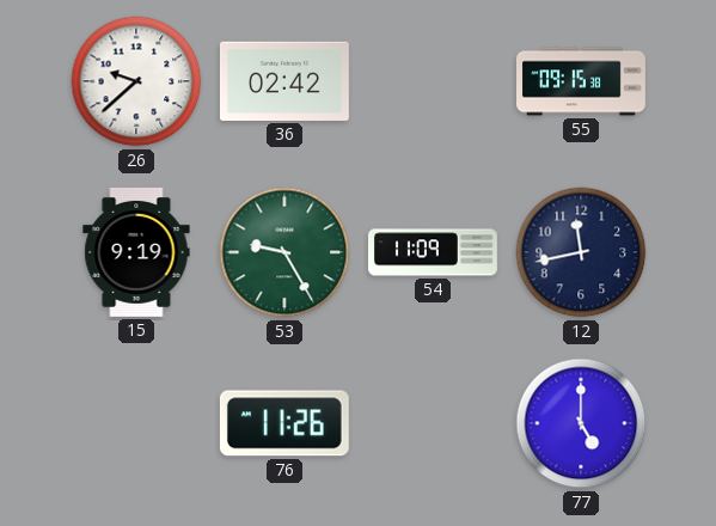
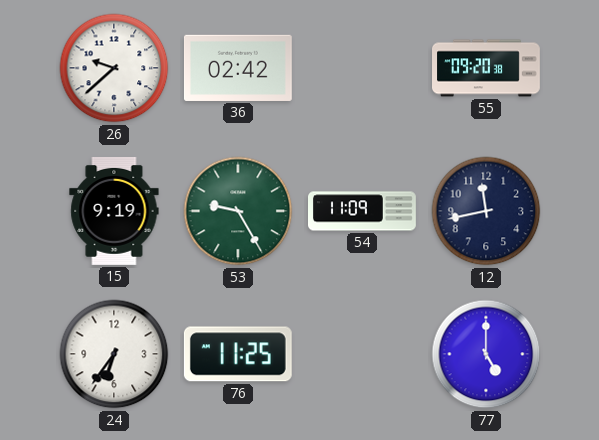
55: 09:15 -> 09:20
24: none -> 6:36
76: 11:26 -> 11:25
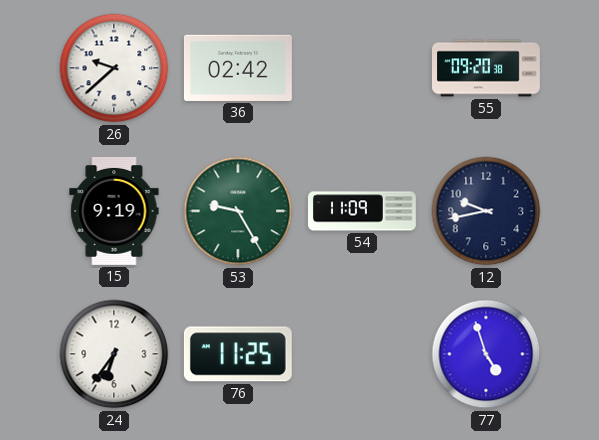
12: 11:43 -> 9:43
77: 5:00 -> 4:57
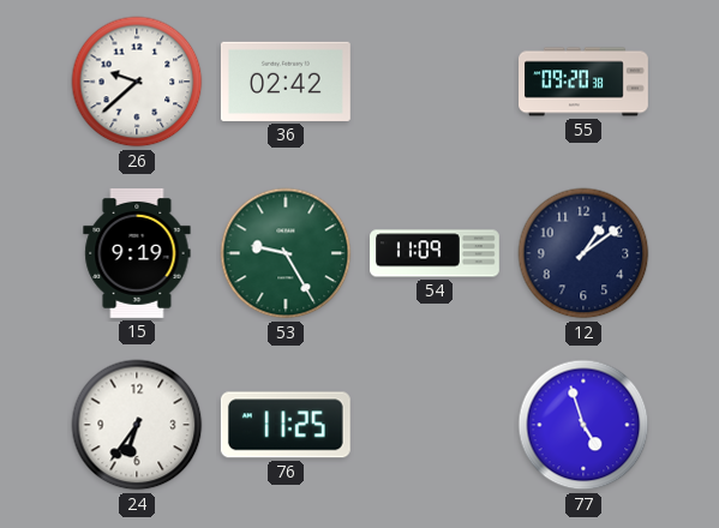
12: 9:43 -> 1:09
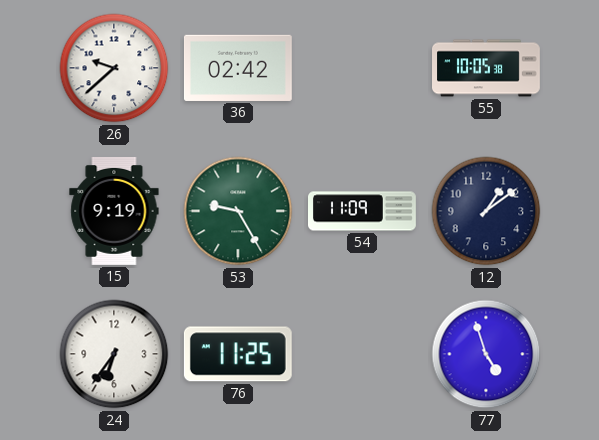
55: 09:20 -> 10:05
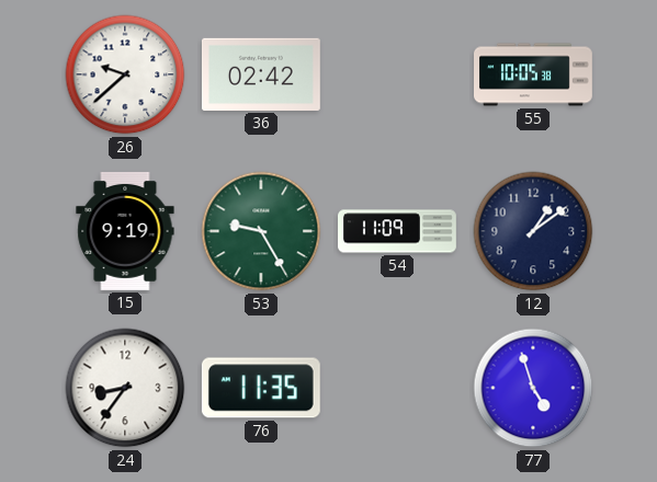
24: 6:36 -> 8:36
76: 11:25 -> 11:35
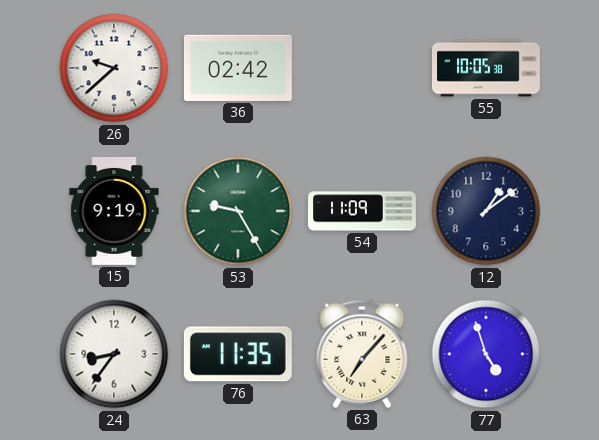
63: none -> 7:07
